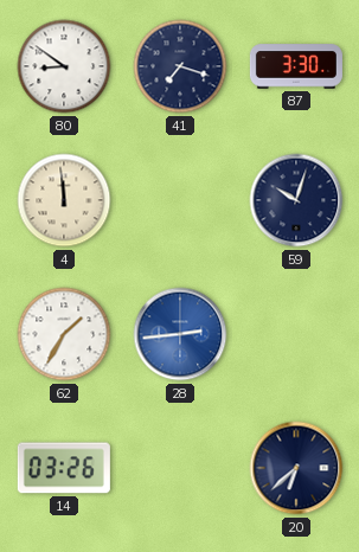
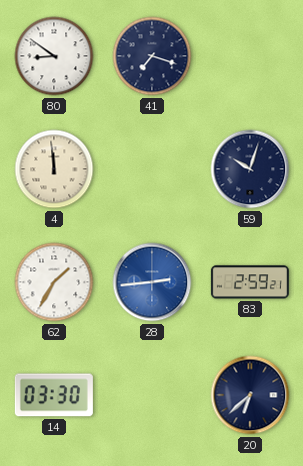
87: 3:30 -> none
83: none -> 2:59
14: 03:26 -> 03:30
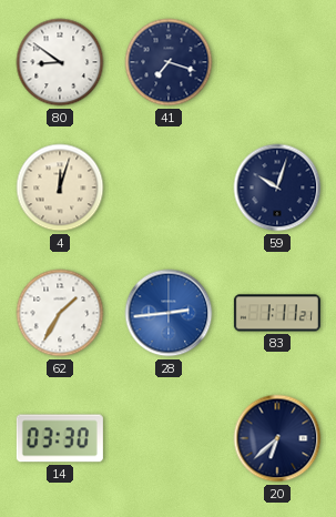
4: 11:59 -> 12:03
83: 2:59 -> 1:11
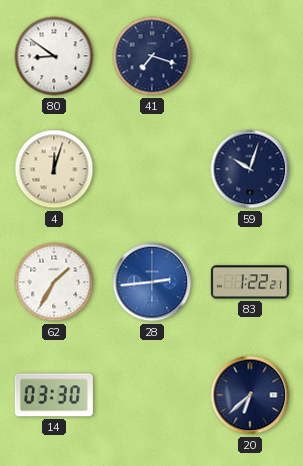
83: 1:11 -> 1:22
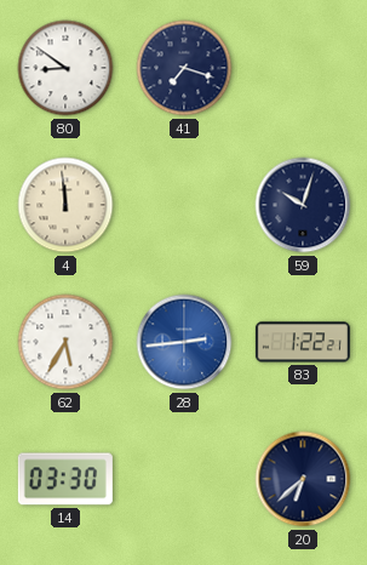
4: 12:03 -> 11:59
62: 1:35 -> 5:35
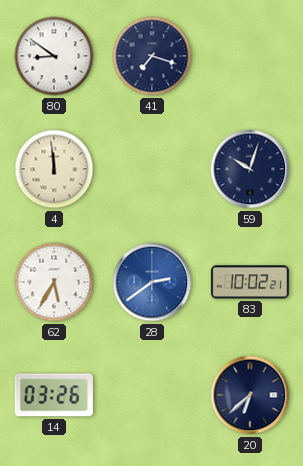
28: 2:44 -> 2:39
83: 1:22 -> 10:02
14: 03:30 -> 03:26
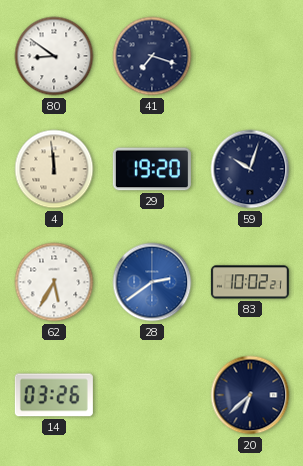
29: none -> 19:20
